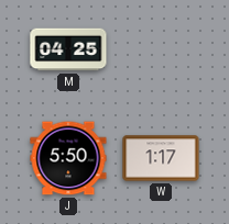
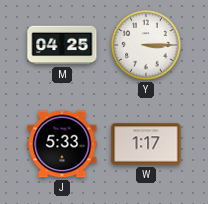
Y: none -> 3:15
J: 5:50 -> 5:33
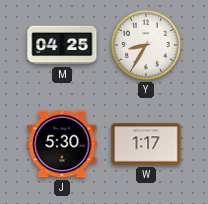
Y: 3:15 -> 8:35
J: 5:33 -> 5:30
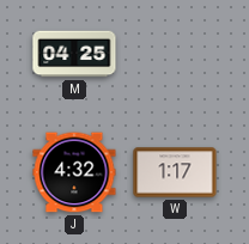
Y: 8:35 -> none
J: 5:30 -> 4:32
